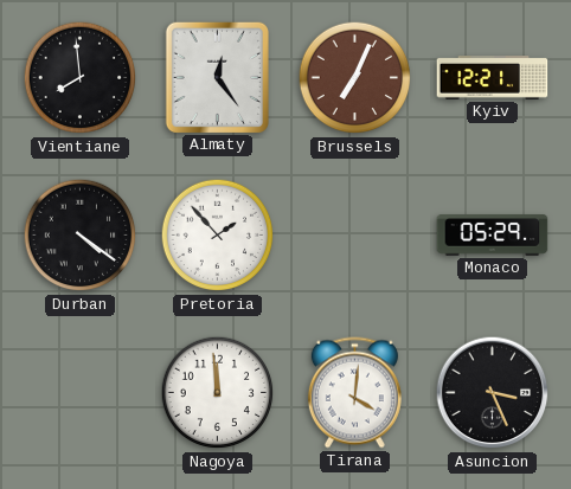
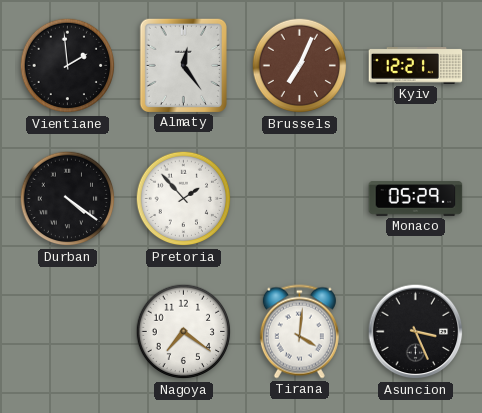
Vientiane: 7:59 -> 1:59
Nagoya: 11:59 -> 7:21
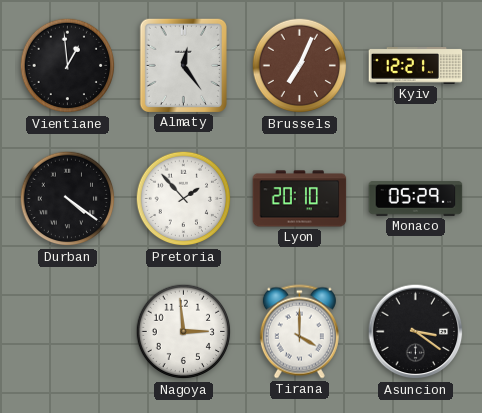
Vientiane: 1:59 -> 12:59
Lyon: none -> 20:10
Nagoya: 7:21 -> 2:59
Tirana: 4:01 -> 4:00
Asuncion: 3:26 -> 3:21
